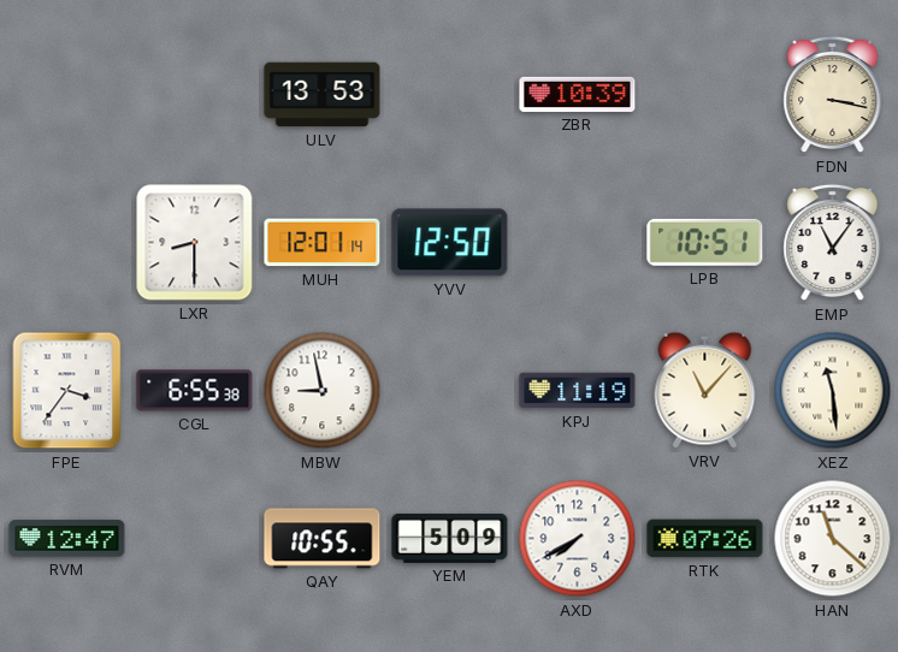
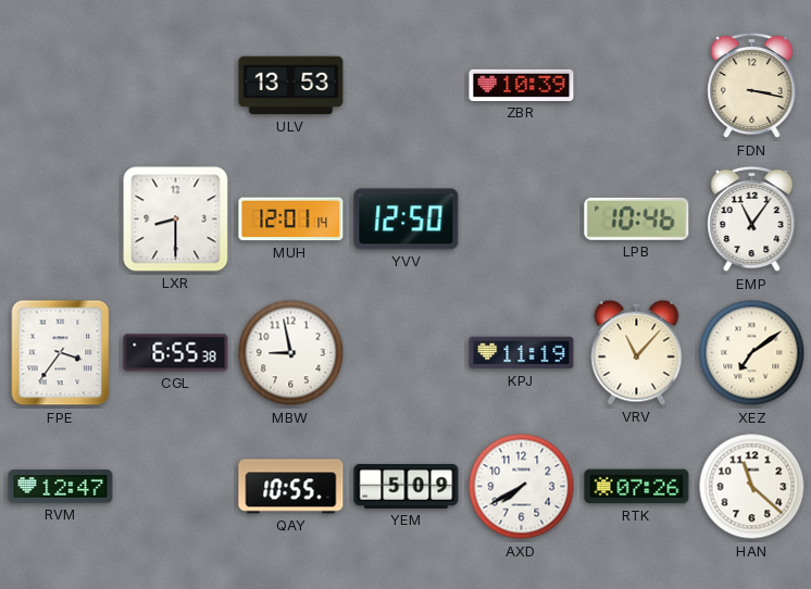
LPB: 10:51 -> 10:46
XEZ: 11:29 -> 7:09
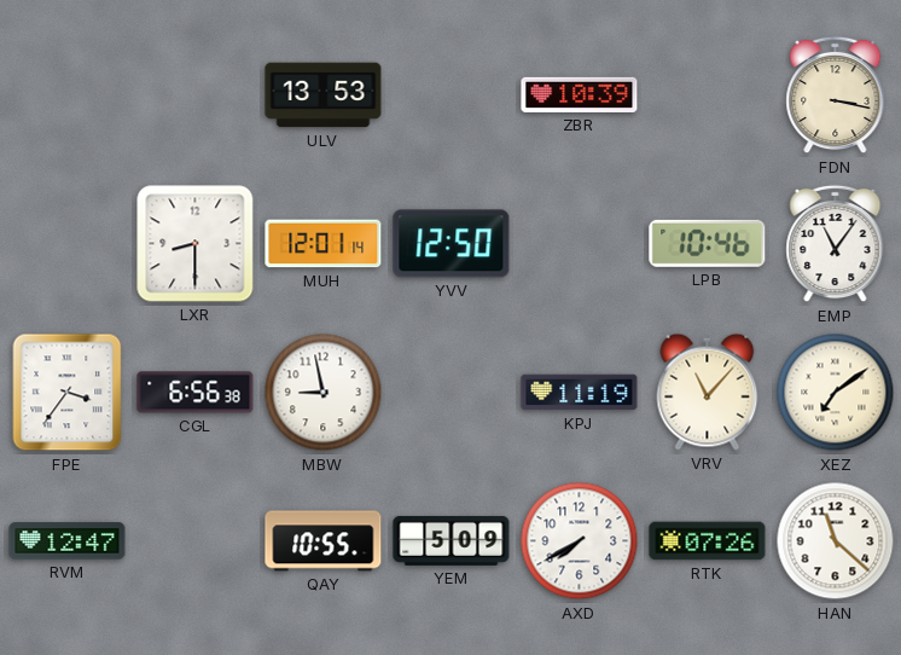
CGL: 6:55 -> 6:56
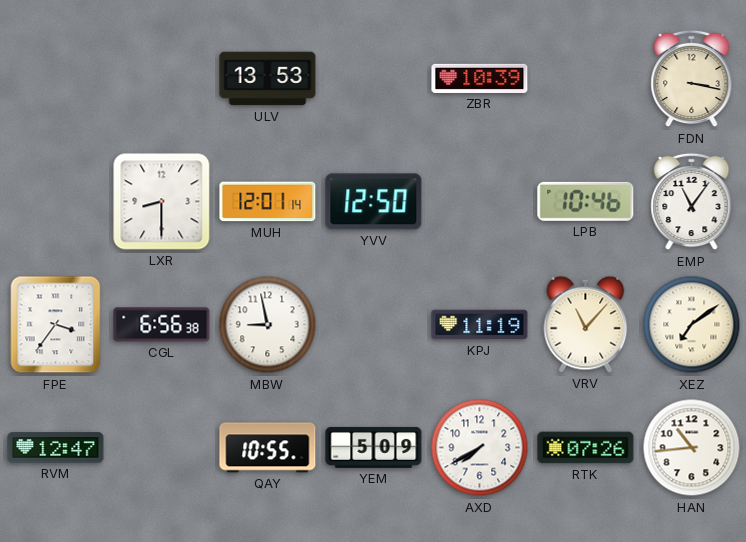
HAN: 11:22 -> 10:44
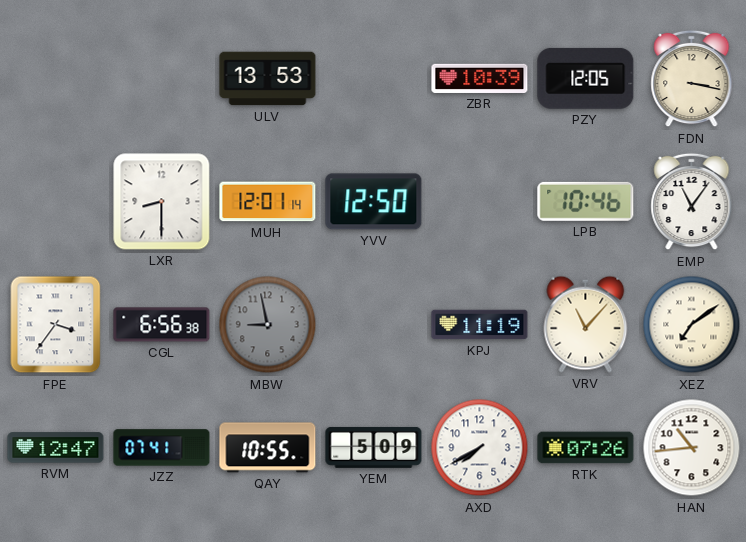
PZY: none -> 12:05
MBW dial: white -> grey
JZZ: none -> 07:41
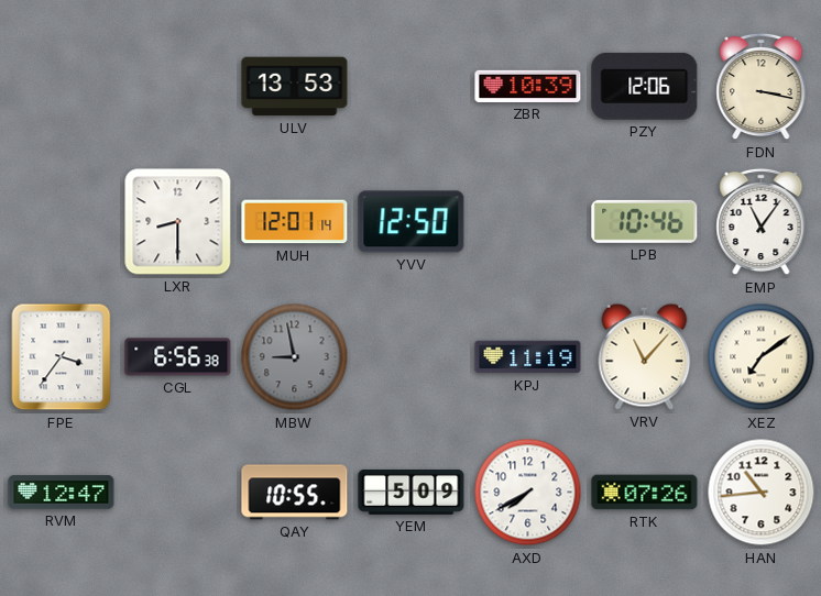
PZY: 12:05 -> 12:06
JZZ: 07:41 -> none
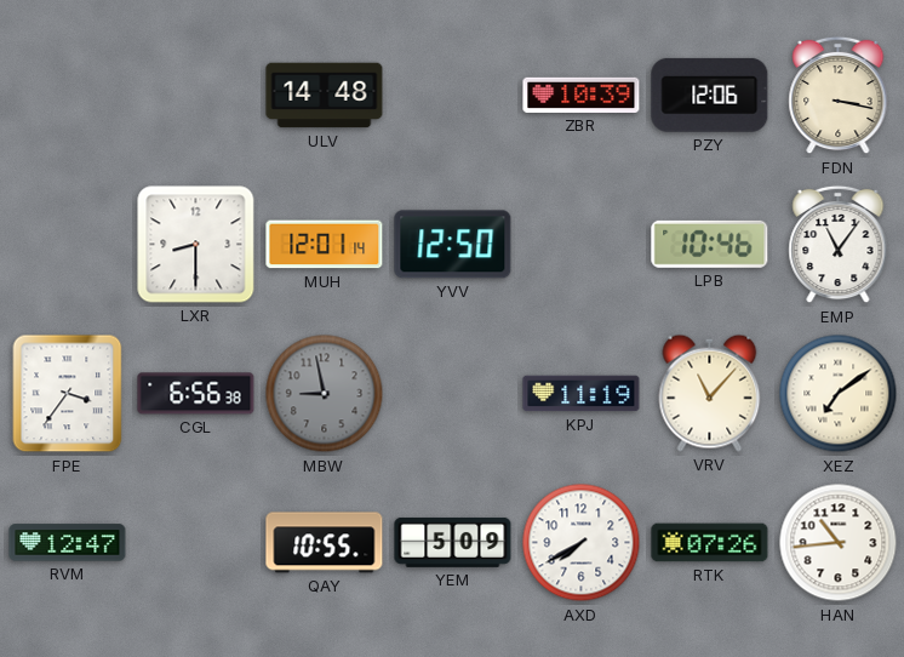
ULV: 13:53 -> 14:48
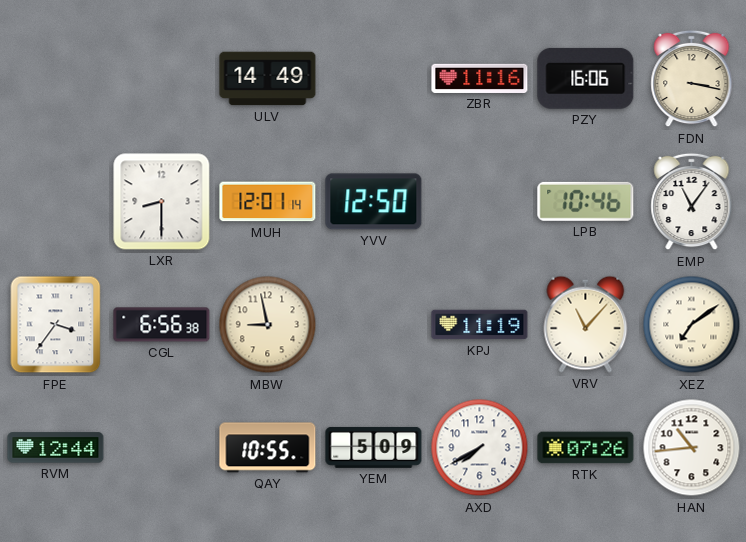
ULV: 14:48 -> 14:49
ZBR: 10:39 -> 11:16
PZY: 12:06 -> 16:06
MBW dial: grey -> cream
RVM: 12:47 -> 12:44
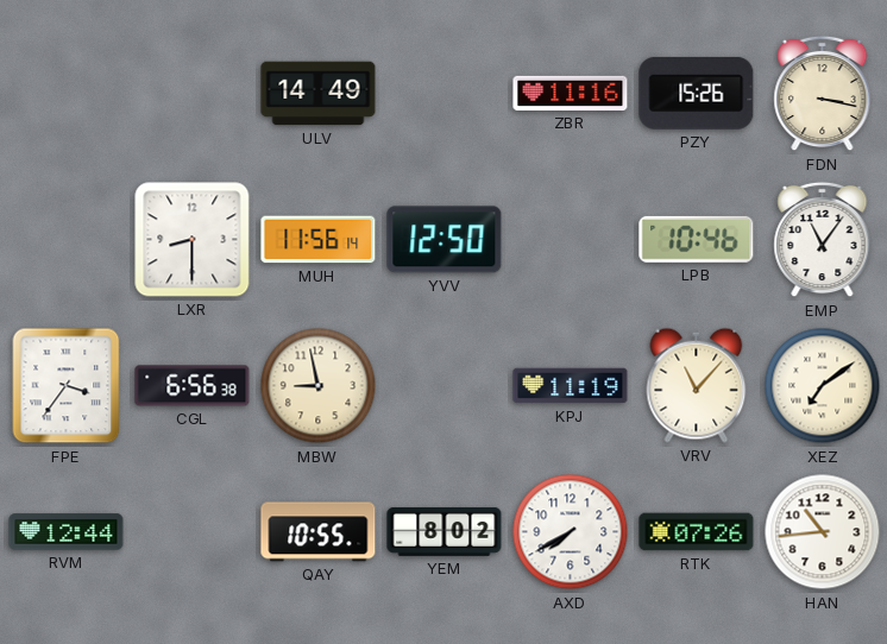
PZY: 16:06 -> 15:26
MUH: 12:01 -> 11:56
YEM: 5:09 -> 8:02
